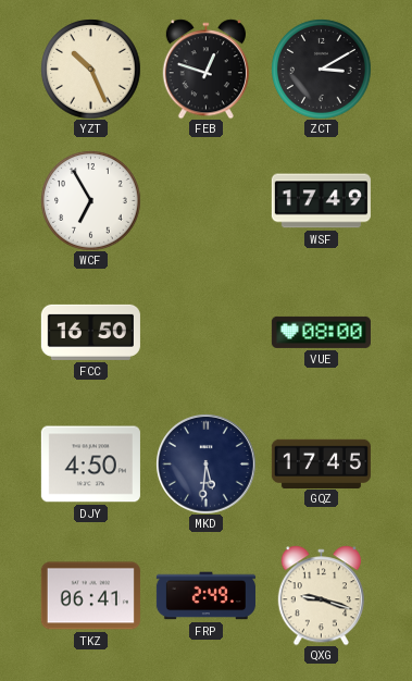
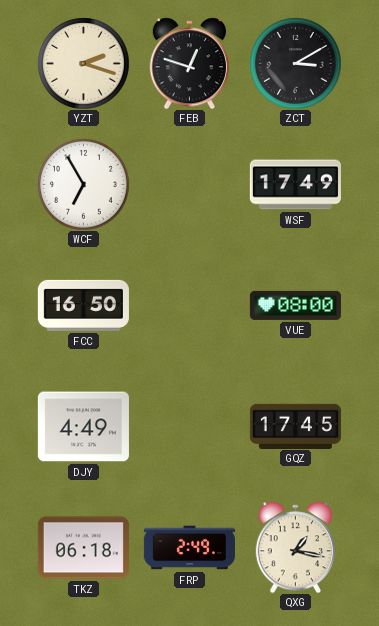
YZT: 10:26 -> 2:18
DJY: 4:50 -> 4:49
MKD: 5:31 -> none
TKZ: 06:41 -> 06:18
QXG: 9:18 -> 1:17
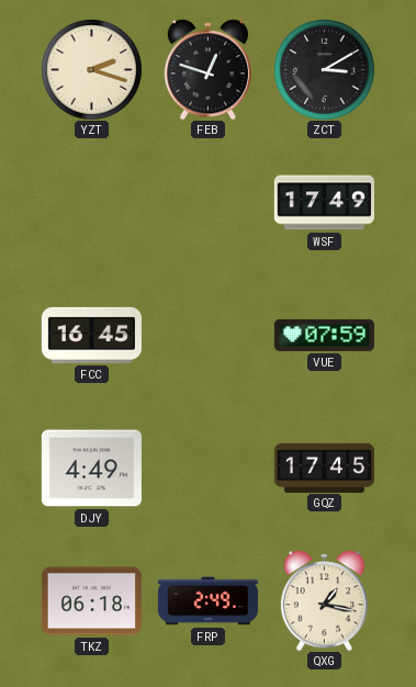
WCF: 6:55 -> none
FCC: 16:50 -> 16:45
VUE: 08:00 -> 07:59
